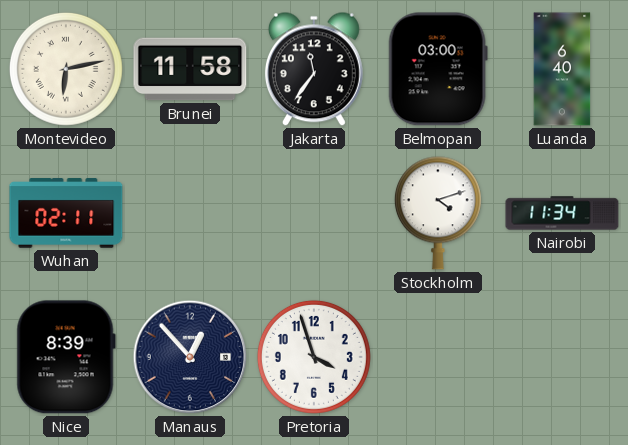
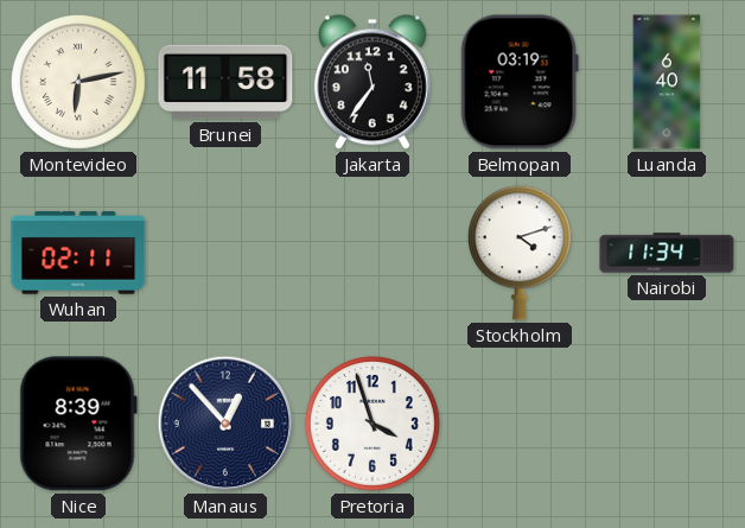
Belmopan: 03:00 -> 03:19
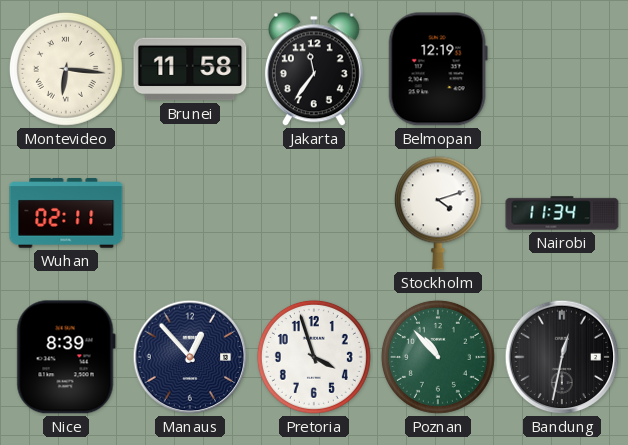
Montevideo: 6:13 -> 6:16
Belmopan: 03:19 -> 12:19
Luanda: 6:40 -> none
Poznan: none -> 10:53
Bandung: none -> 12:32
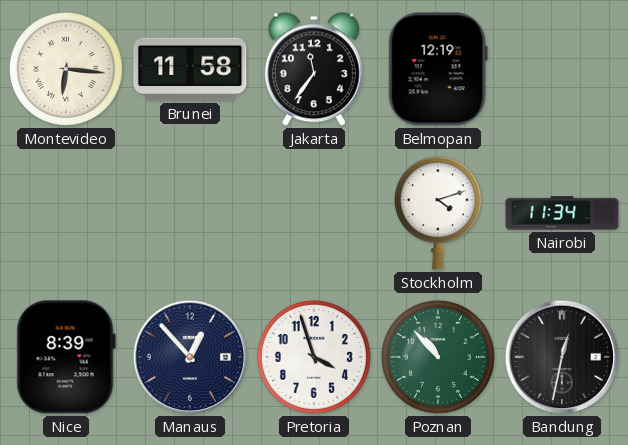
Wuhan: 02:11 -> none
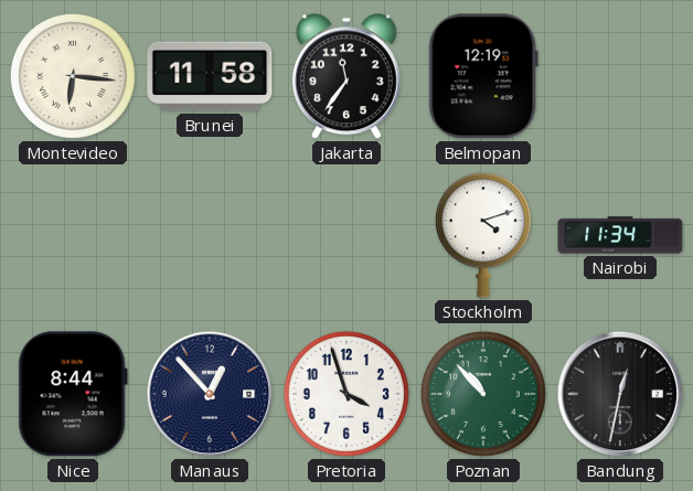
Nice: 8:39 -> 8:44
